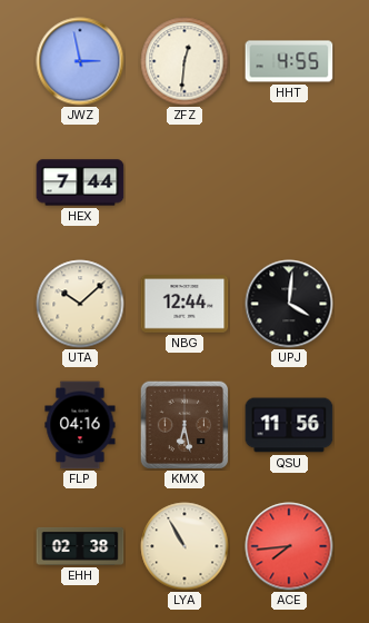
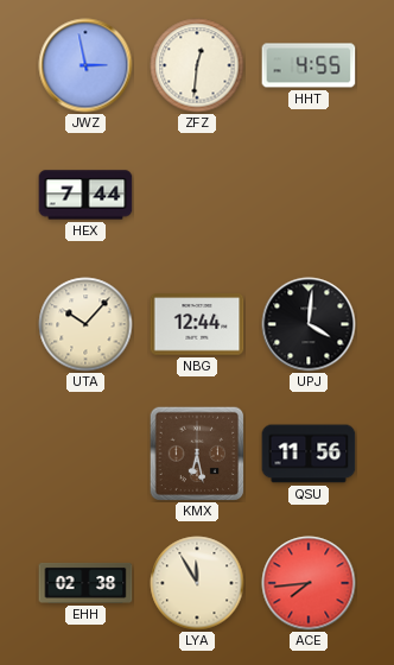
UTA: 10:08 -> 10:07
FLP: 04:16 -> none
LYA: 10:55 -> 11:55
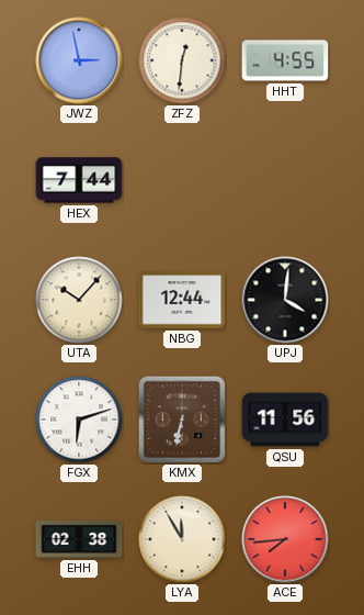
FGX: none -> 6:12
KMX: 6:28 -> 6:32
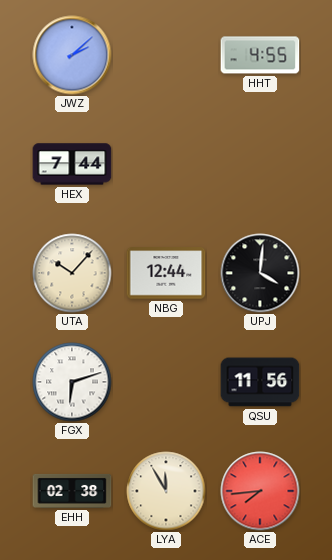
JWZ: 2:58 -> 2:08
ZFZ: 12:31 -> none
KMX: 6:32 -> none
